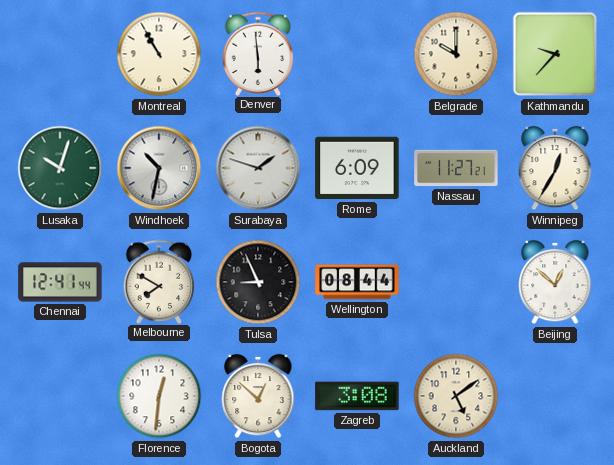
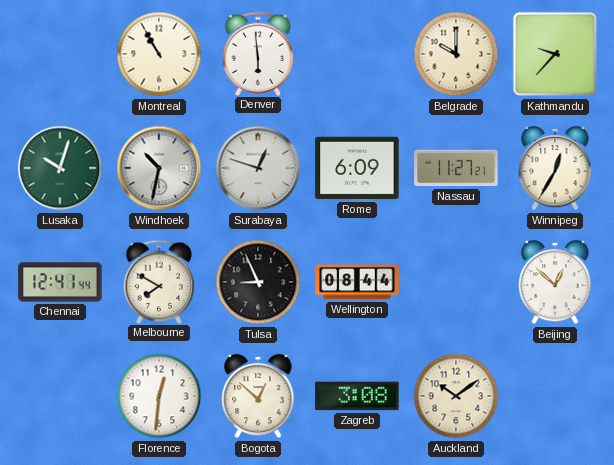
Surabaya: 1:48 -> 12:48
Auckland: 5:09 -> 10:09
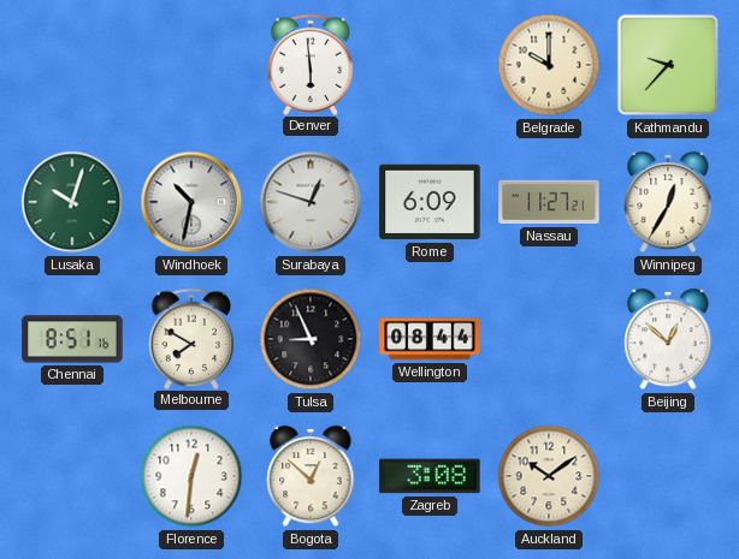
Montreal: 10:55 -> none
Chennai: 12:41 -> 8:51
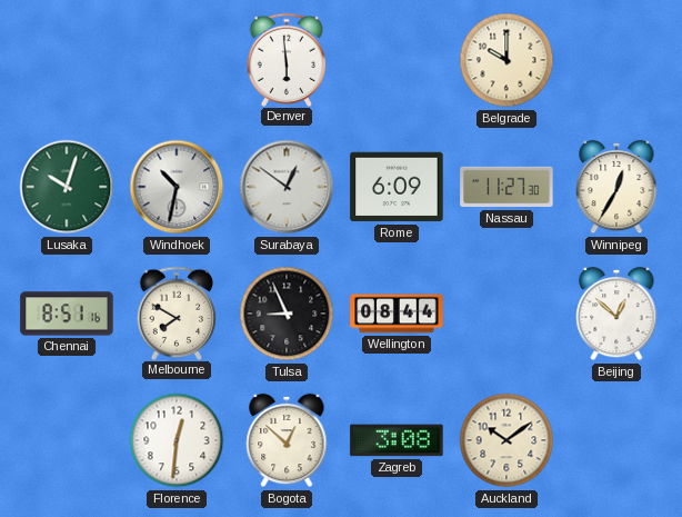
Kathmandu: 9:37 -> none
Surabaya: 12:48 -> 12:51
Nassau: 11:27:21 -> 11:27:30
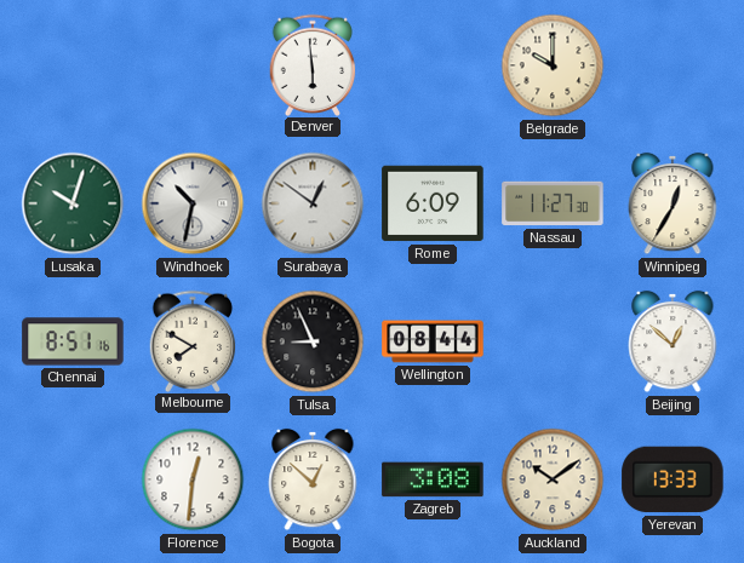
Yerevan: none -> 13:33
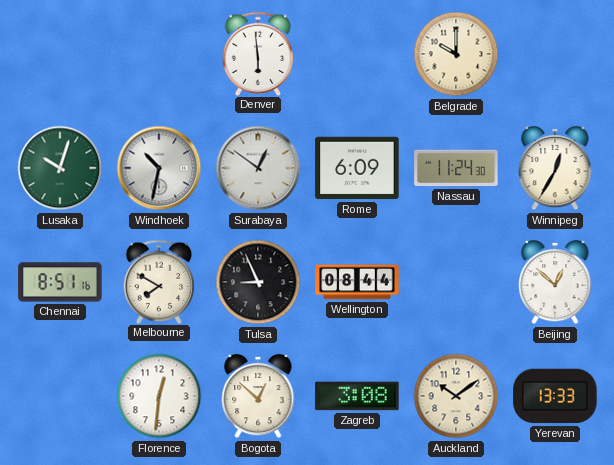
Nassau: 11:27 -> 11:24
